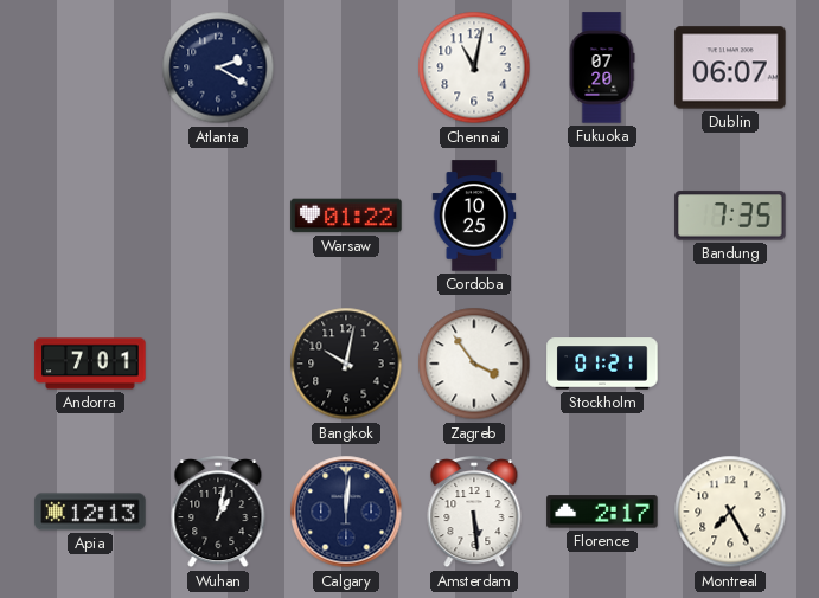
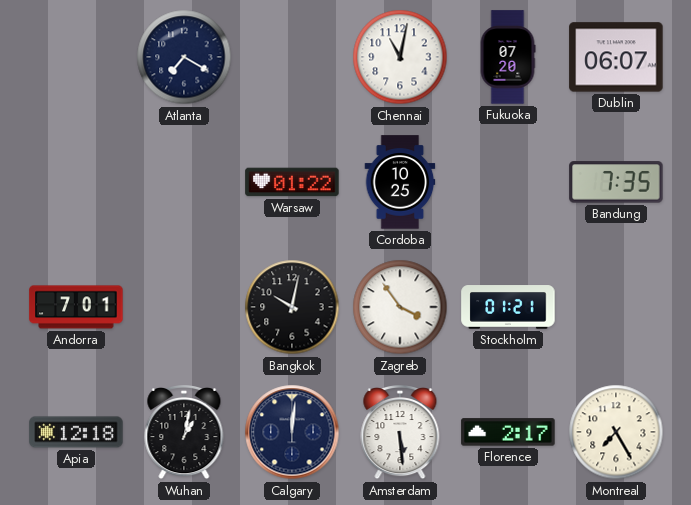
Atlanta: 2:20 -> 7:20
Apia: 12:13 -> 12:18
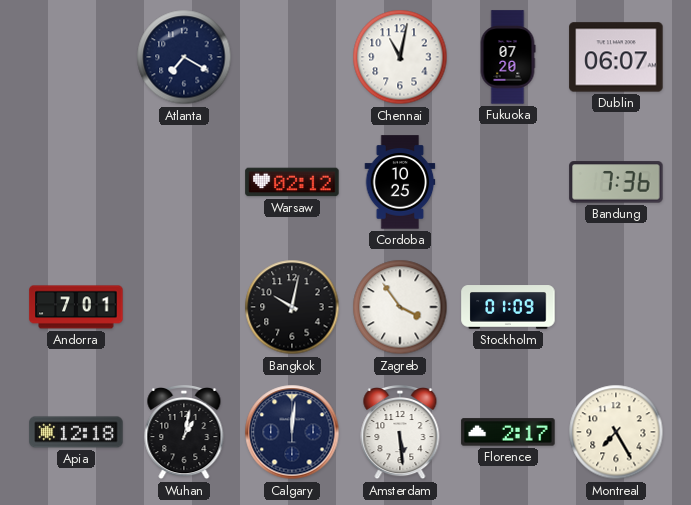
Warsaw: 01:22 -> 02:12
Bandung: 7:35 -> 7:36
Stockholm: 01:21 -> 01:09
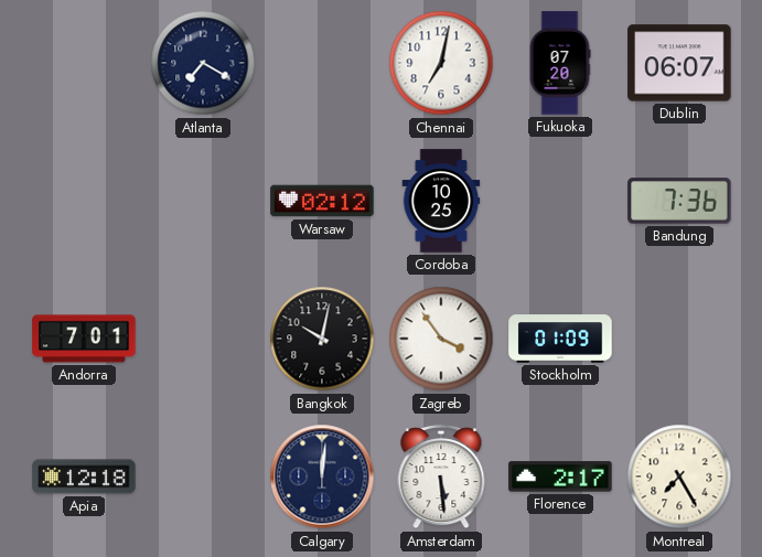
Chennai: 11:02 -> 7:02
Wuhan: 1:02 -> none
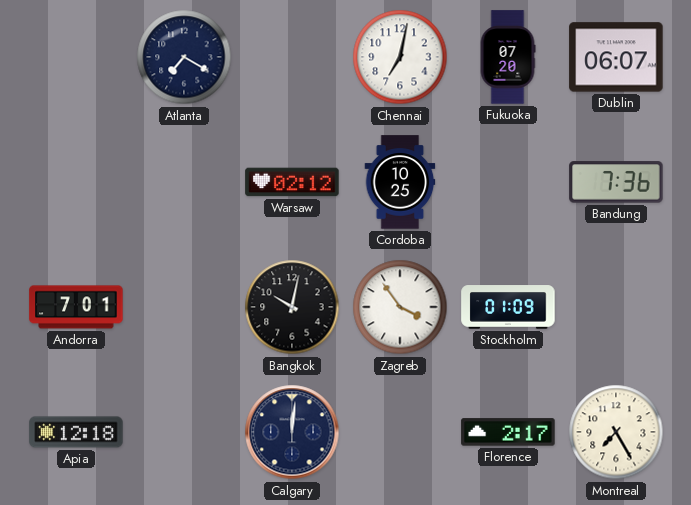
Amsterdam: 5:29 -> none
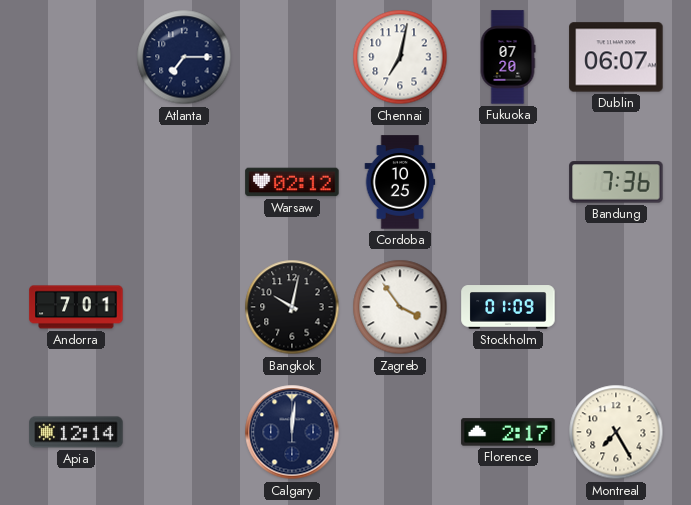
Atlanta: 7:20 -> 7:15
Apia: 12:18 -> 12:14
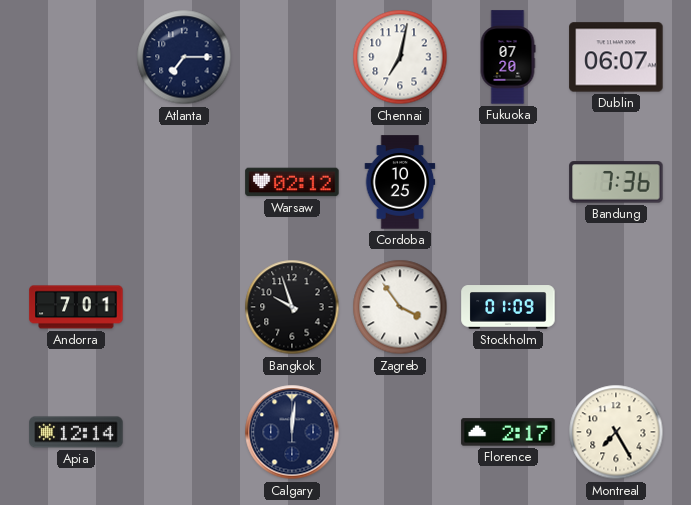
Bangkok: 10:02 -> 9:57
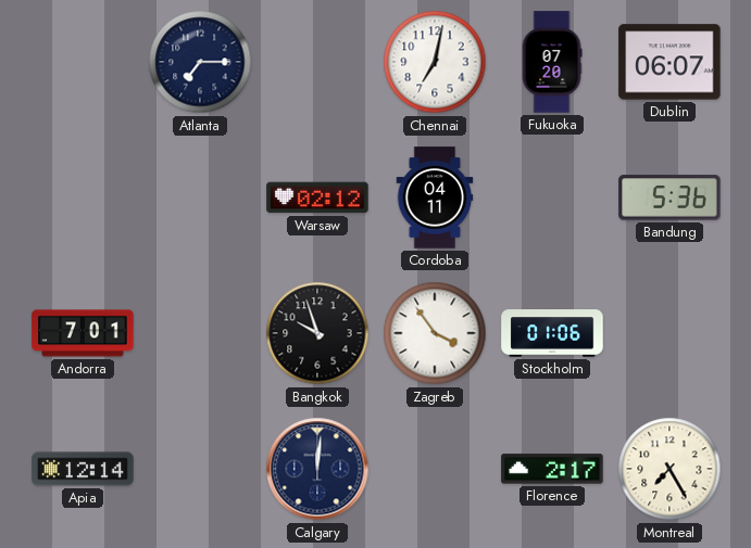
Cordoba: 10:25 -> 04:11
Bandung: 7:36 -> 5:36
Stockholm: 01:09 -> 01:06
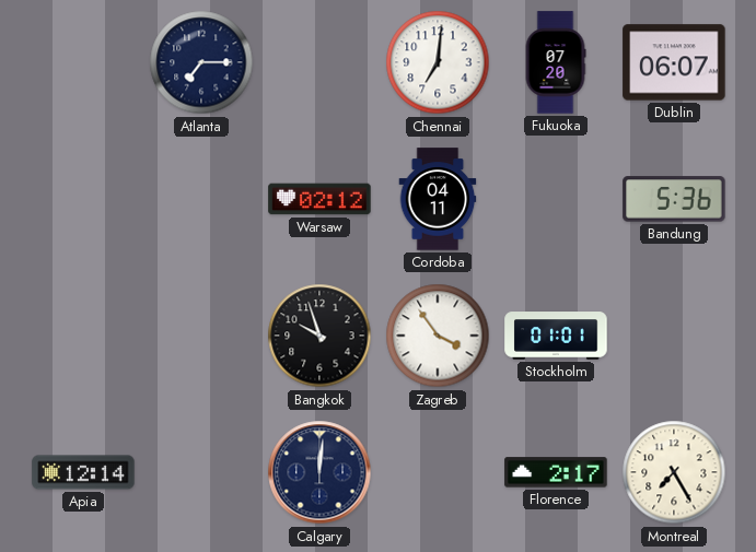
Chennai: 7:02 -> 7:01
Andorra: 7:01 -> none
Stockholm: 01:06 -> 01:01
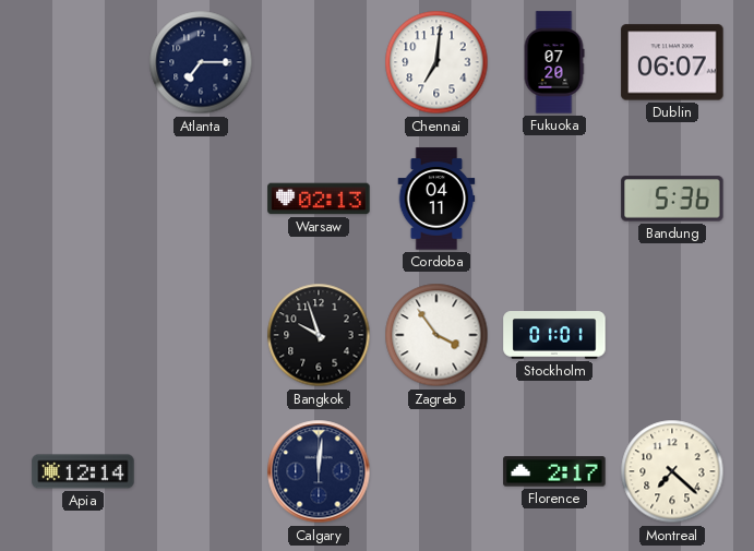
Warsaw: 02:12 -> 02:13
Montreal: 7:25 -> 7:22
